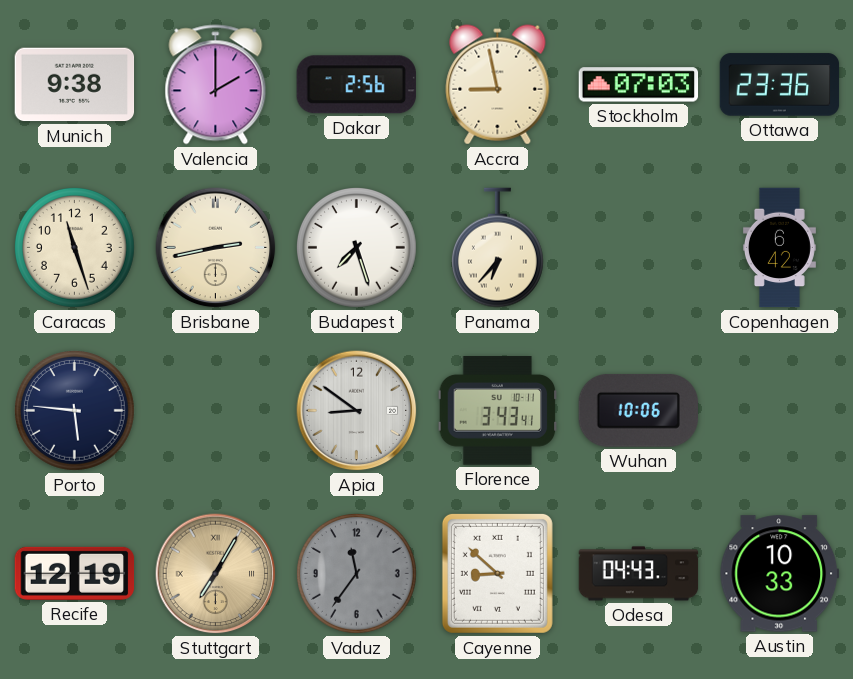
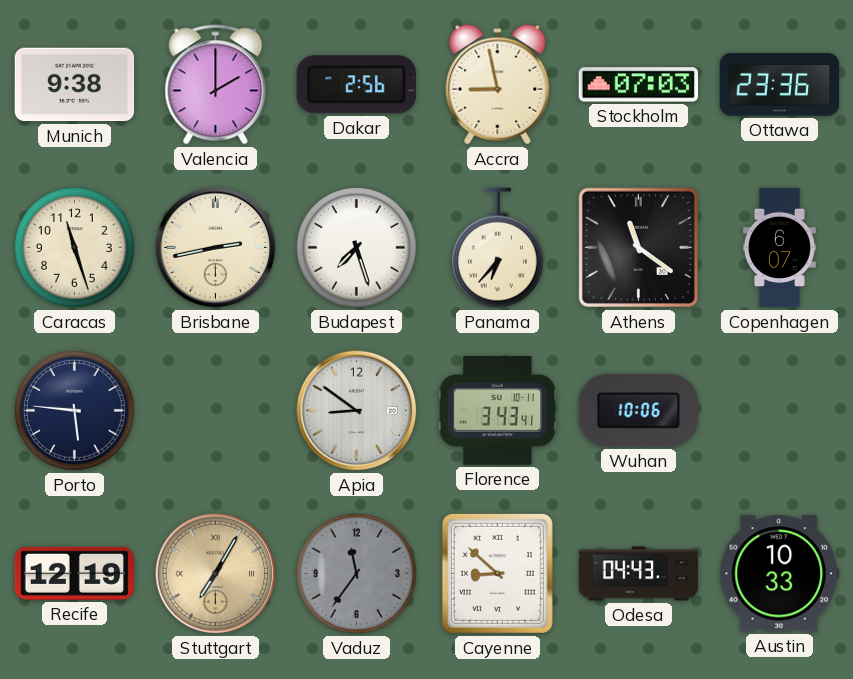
Athens: none -> 11:21
Copenhagen: 6:42 -> 6:07
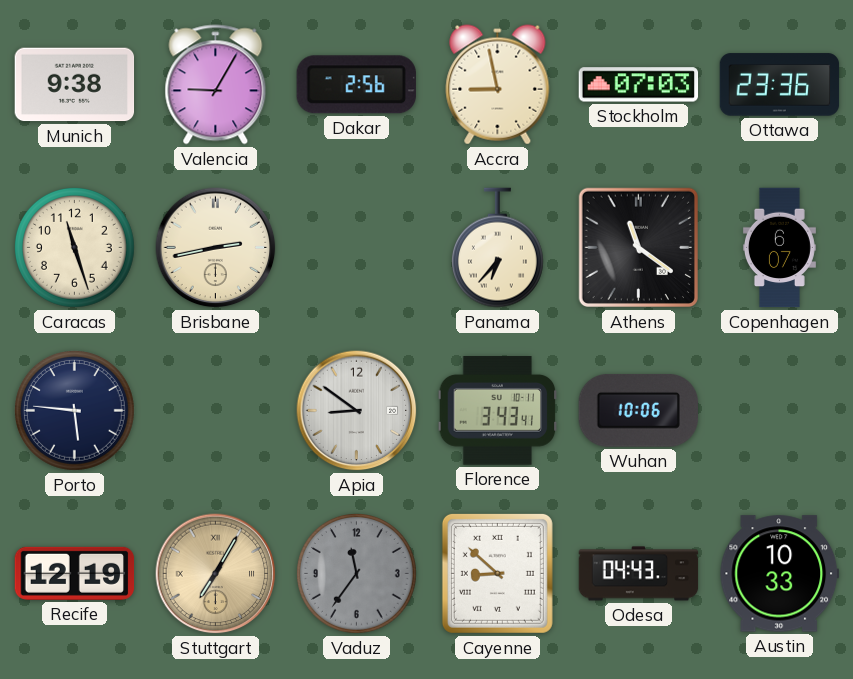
Valencia: 2:00 -> 9:05
Budapest: 7:27 -> none
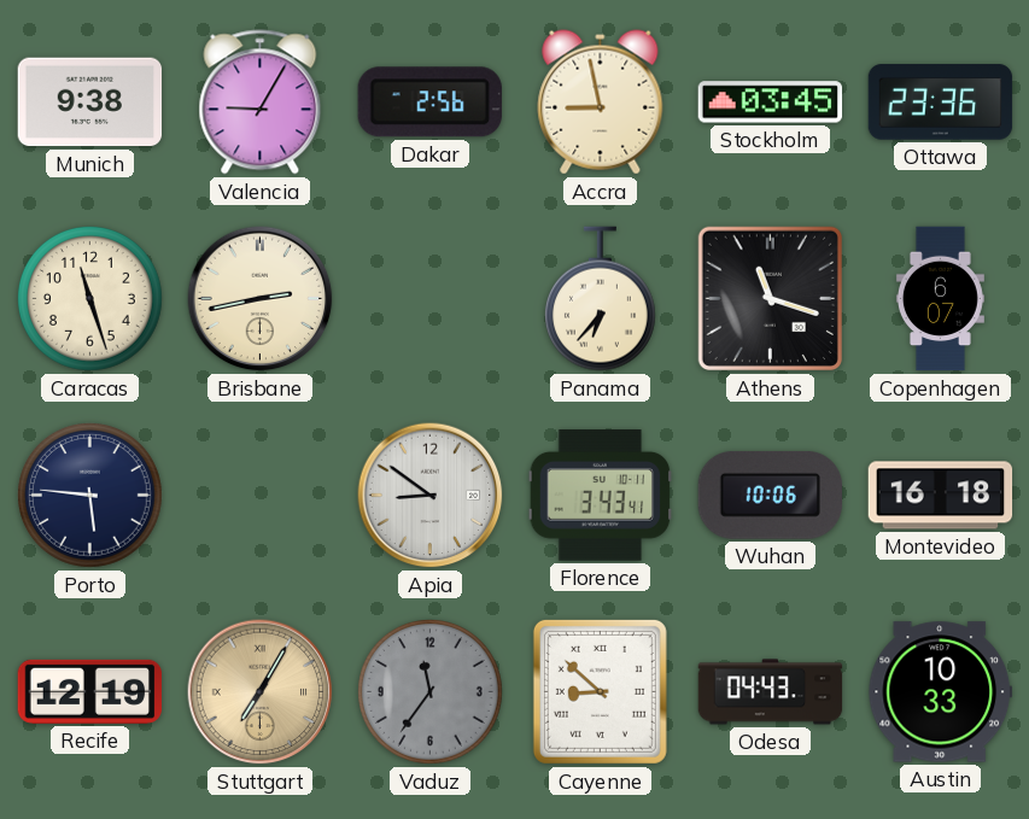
Stockholm: 07:03 -> 03:45
Athens: 11:21 -> 11:18
Montevideo: none -> 16:18
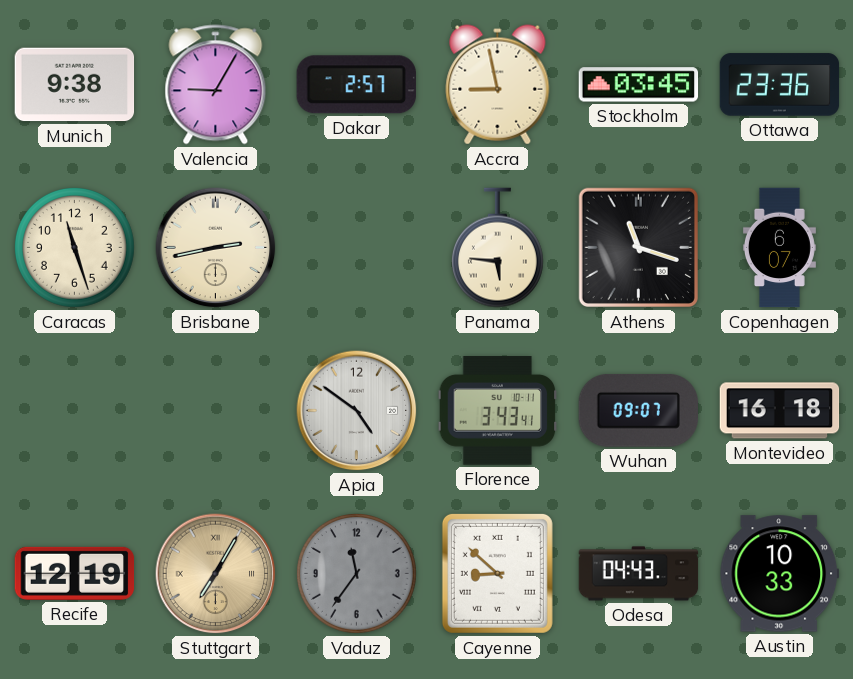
Dakar: 2:56 -> 2:57
Panama: 6:37 -> 5:46
Porto: 5:46 -> none
Apia: 8:51 -> 4:51
Wuhan: 10:06 -> 09:07
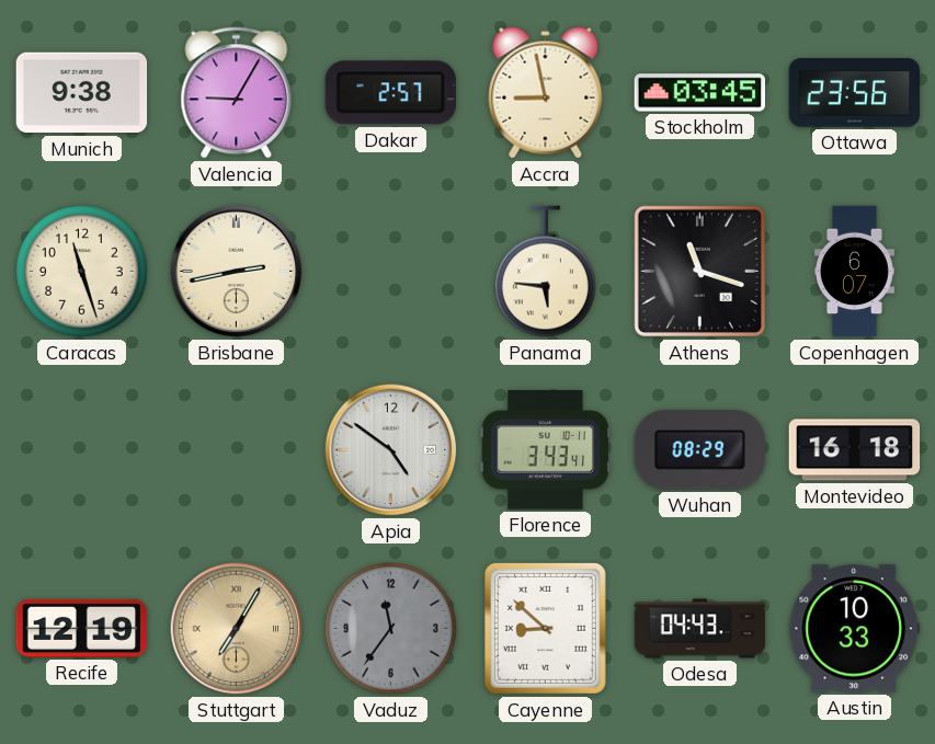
Ottawa: 23:36 -> 23:56
Wuhan: 09:07 -> 08:29
